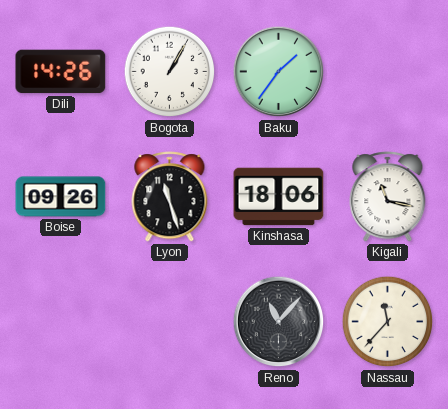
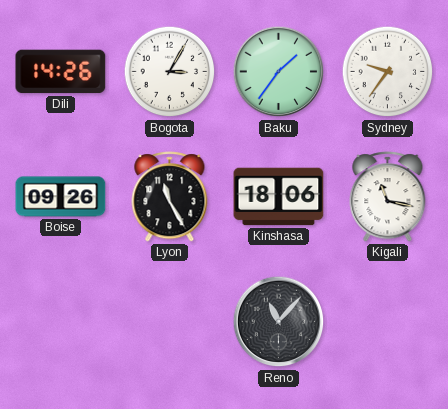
Bogota: 1:05 -> 3:05
Sydney: none -> 9:36
Lyon: 11:27 -> 11:25
Nassau: 11:37 -> none
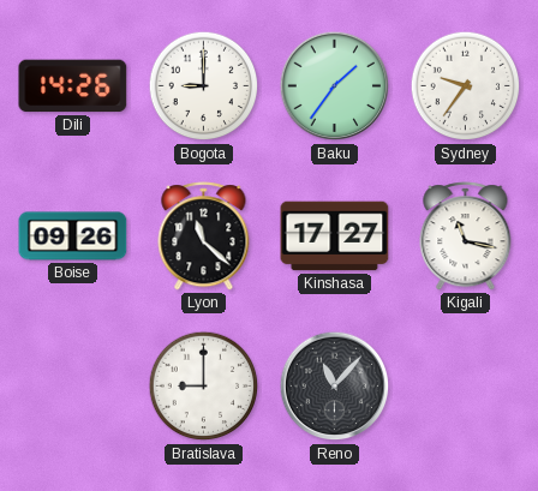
Bogota: 3:05 -> 9:00
Lyon: 11:25 -> 11:22
Kinshasa: 18:06 -> 17:27
Bratislava: none -> 9:00
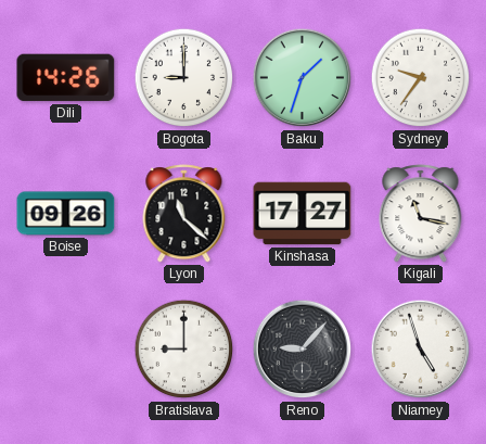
Baku: 1:36 -> 1:33
Reno: 11:07 -> 9:07
Niamey: none -> 4:57
